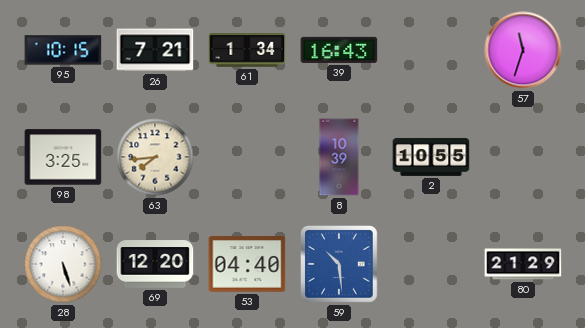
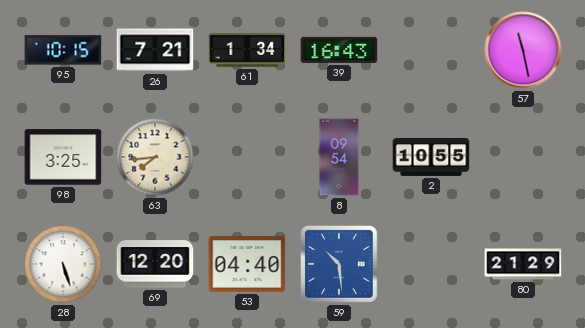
57: 11:33 -> 11:28
8: 10:39 -> 09:54
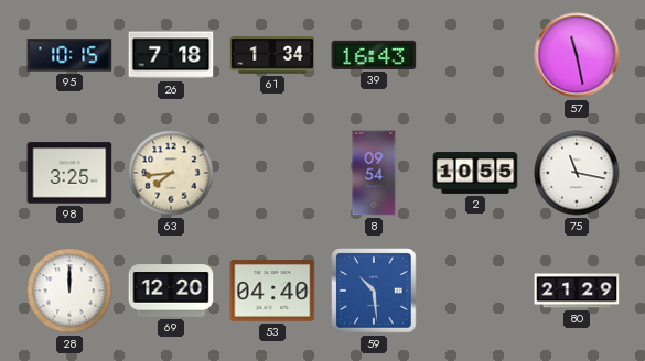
26: 7:21 -> 7:18
75: none -> 11:17
28: 5:27 -> 12:00
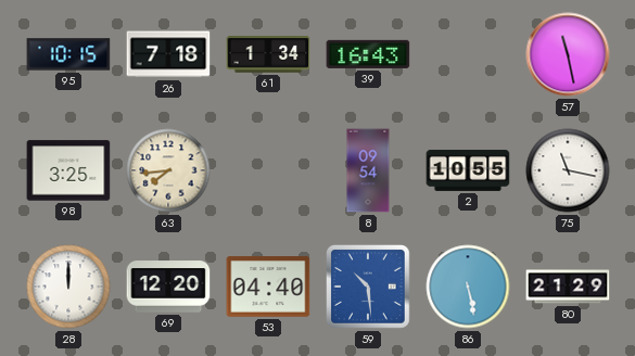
86: none -> 5:28
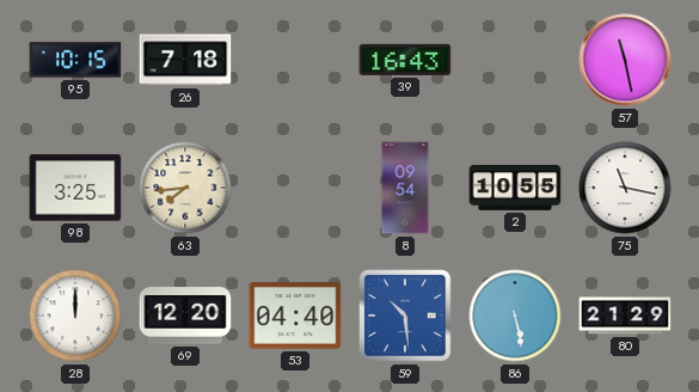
61: 1:34 -> none
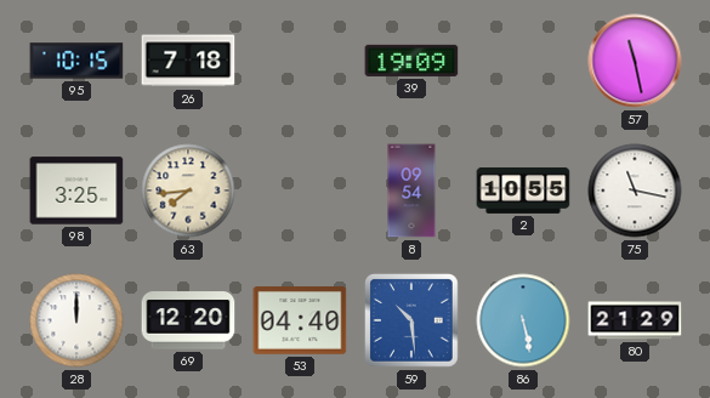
39: 16:43 -> 19:09
